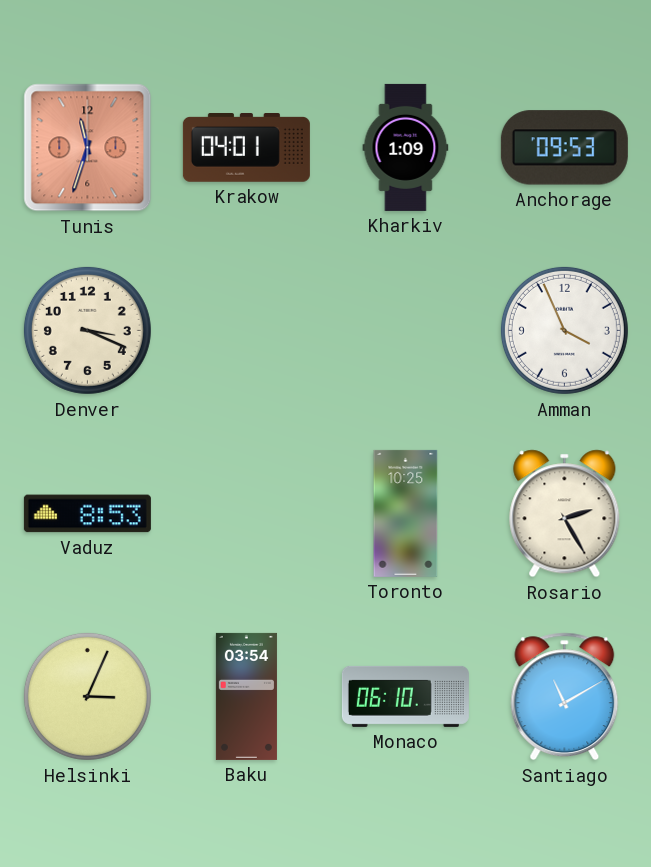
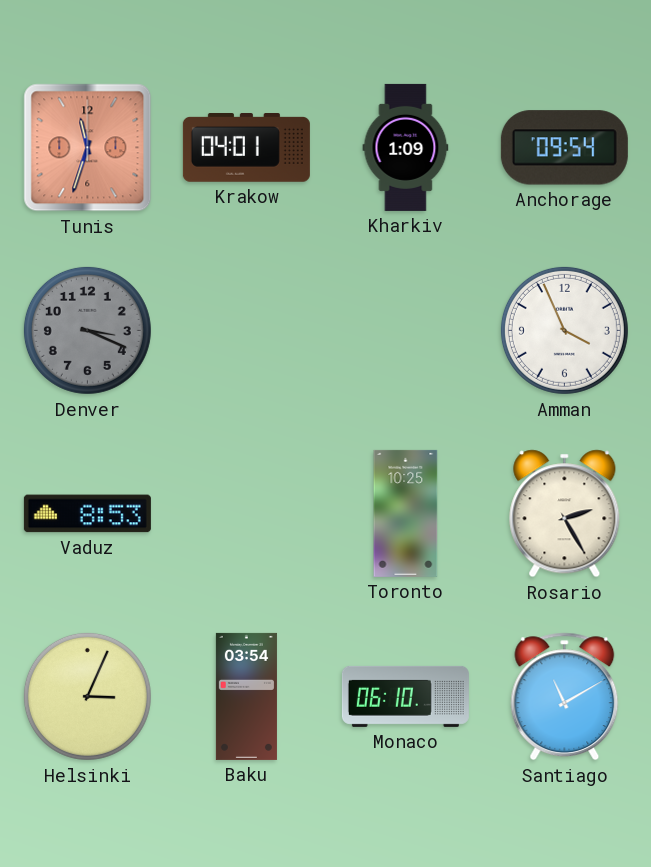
Anchorage: 09:53 -> 09:54
Denver dial: cream -> grey
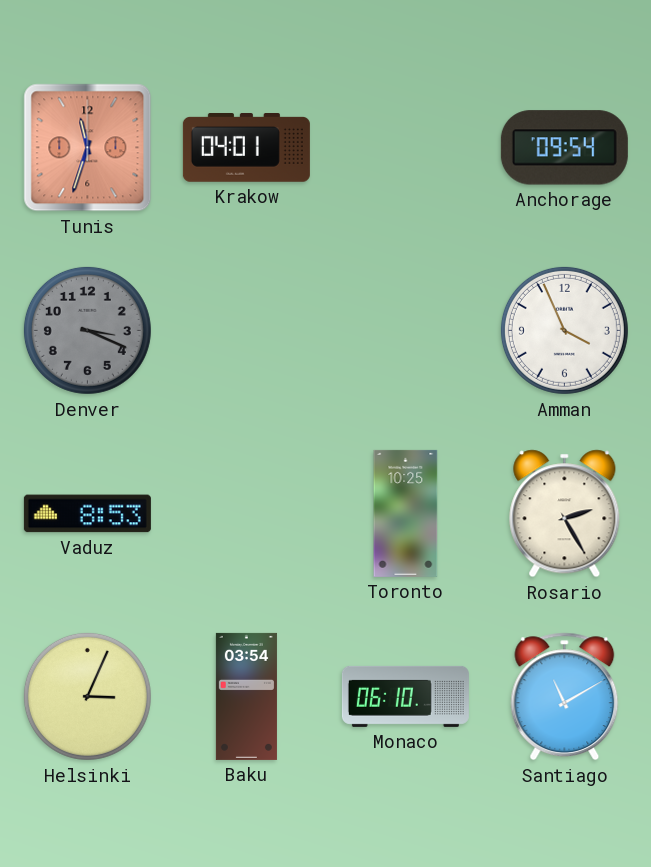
Kharkiv: 1:09 -> none
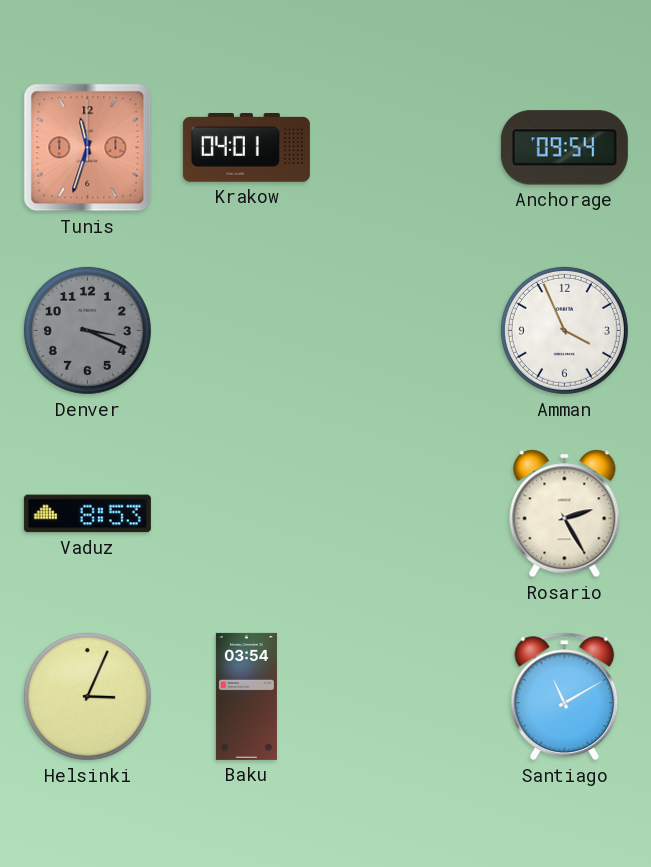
Toronto: 10:25 -> none
Monaco: 06:10 -> none
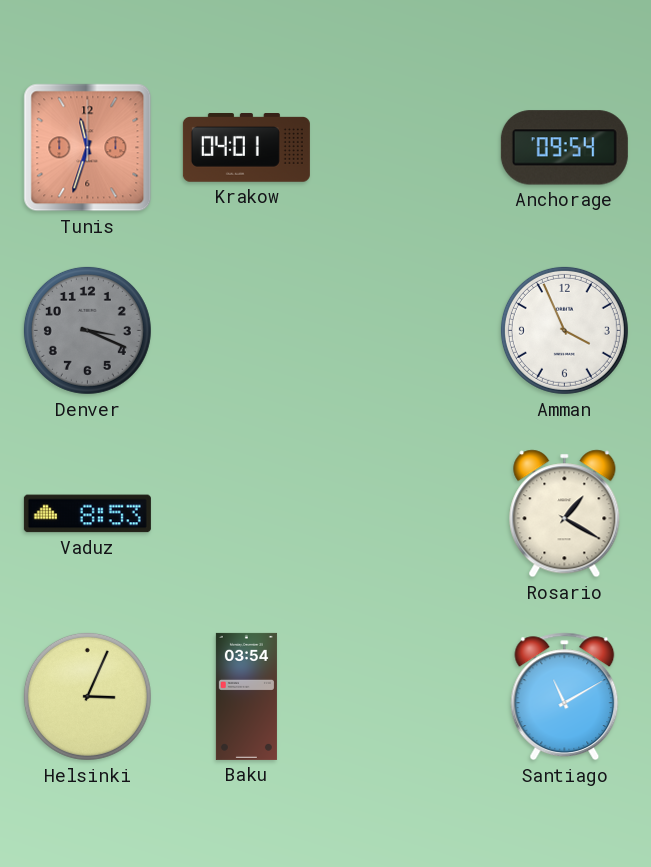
Rosario: 2:25 -> 1:20
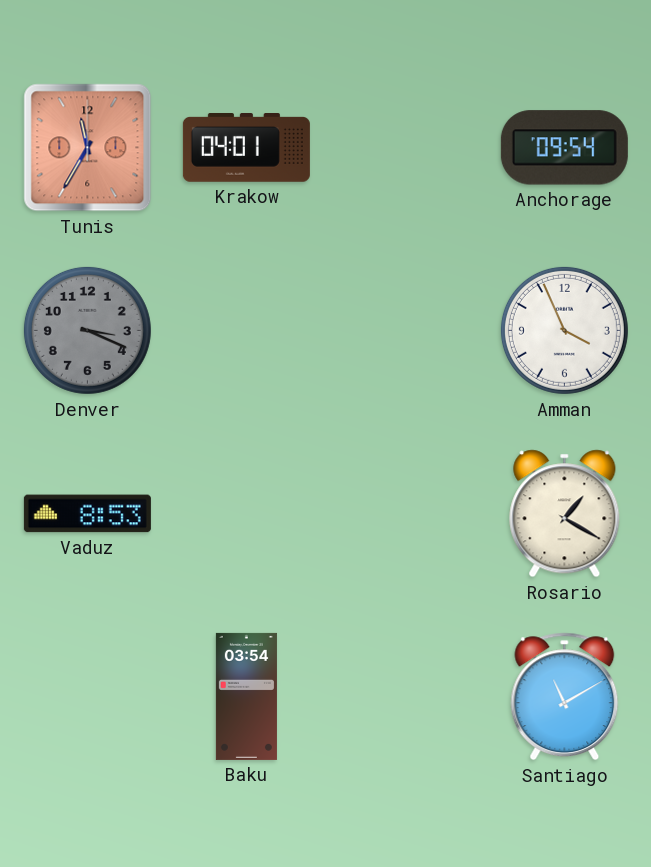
Tunis: 11:33 -> 11:35
Helsinki: 3:04 -> none
